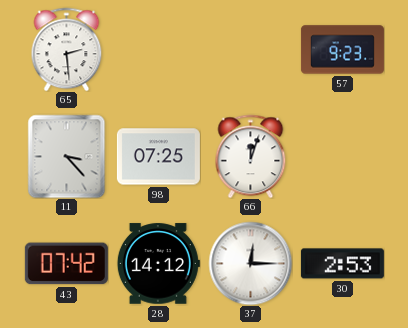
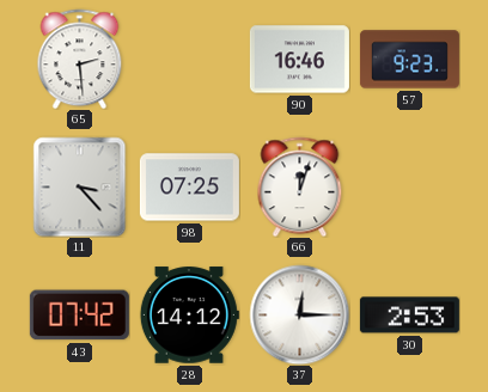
90: none -> 16:46
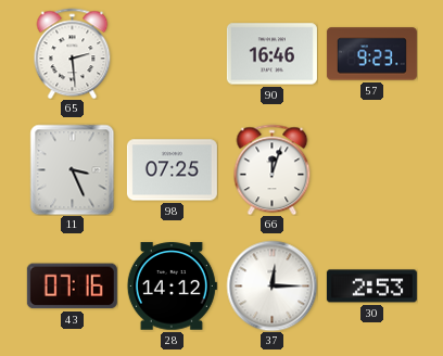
11: 3:23 -> 3:26
43: 07:42 -> 07:16
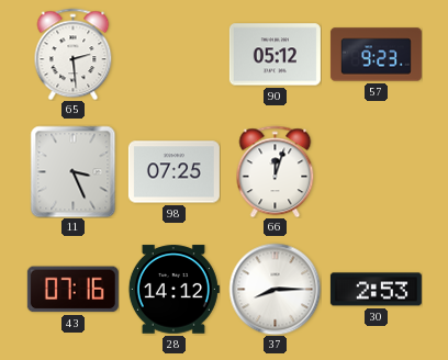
90: 16:46 -> 05:12
37: 12:15 -> 8:15
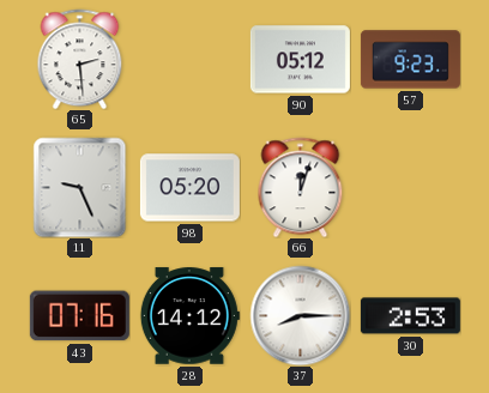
11: 3:26 -> 9:26
98: 07:25 -> 05:20
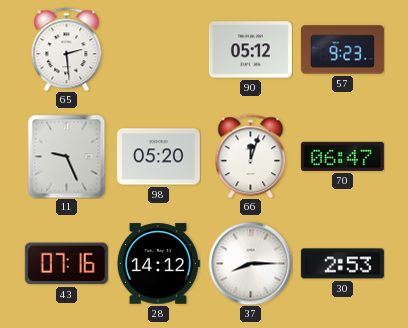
70: none -> 06:47
